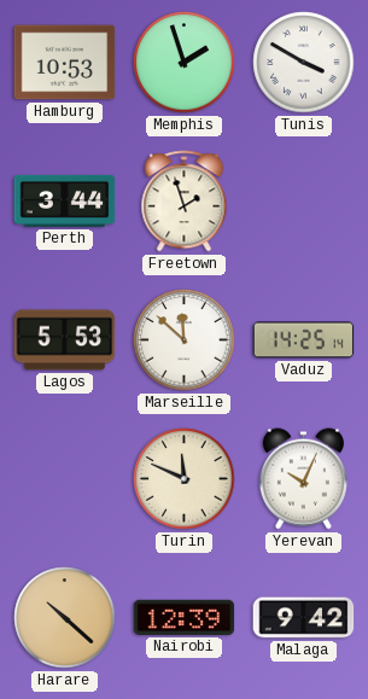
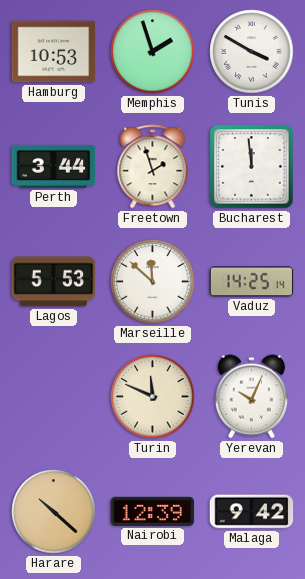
Bucharest: none -> 11:59
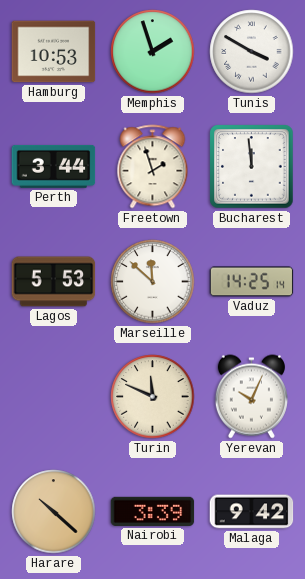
Nairobi: 12:39 -> 3:39
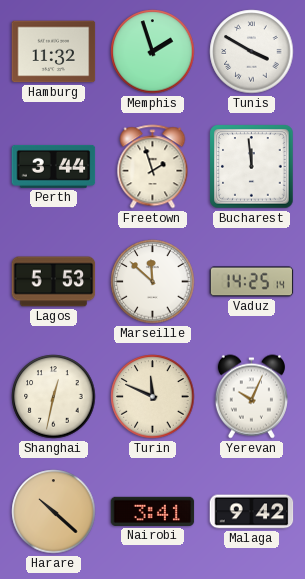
Hamburg: 10:53 -> 11:32
Shanghai: none -> 12:32
Nairobi: 3:39 -> 3:41
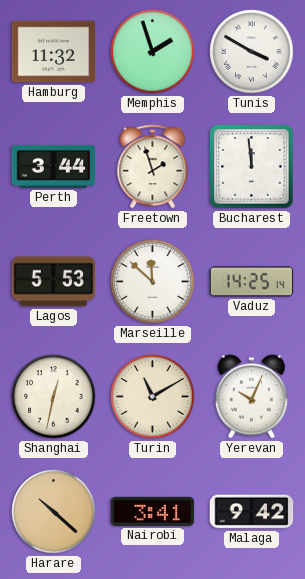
Turin: 11:49 -> 11:10
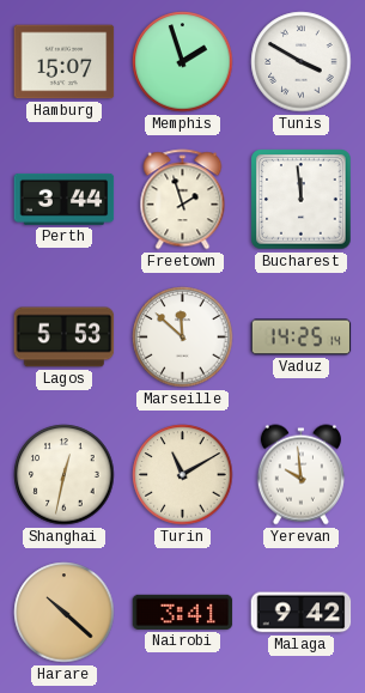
Hamburg: 11:32 -> 15:07
Yerevan: 10:04 -> 9:59
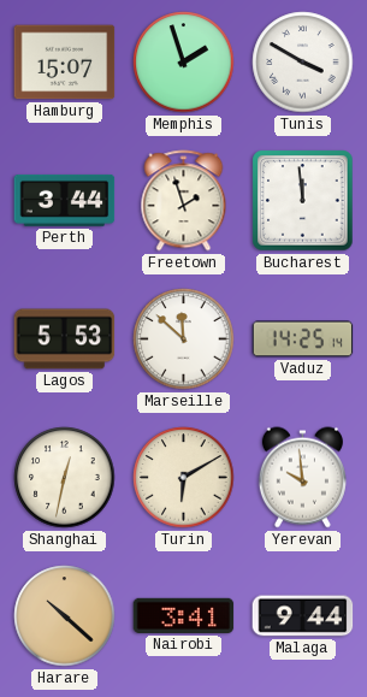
Turin: 11:10 -> 6:10
Malaga: 9:42 -> 9:44
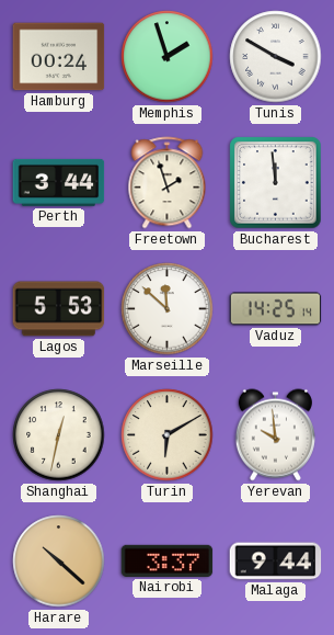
Hamburg: 15:07 -> 00:24
Nairobi: 3:41 -> 3:37
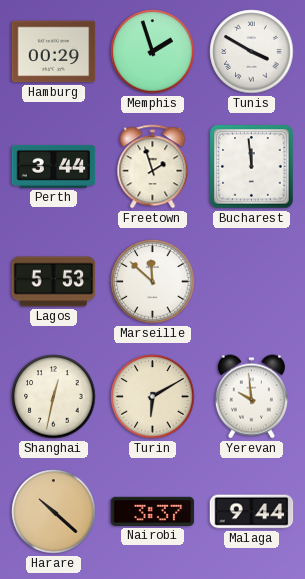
Hamburg: 00:24 -> 00:29
Vaduz: 14:25 -> none
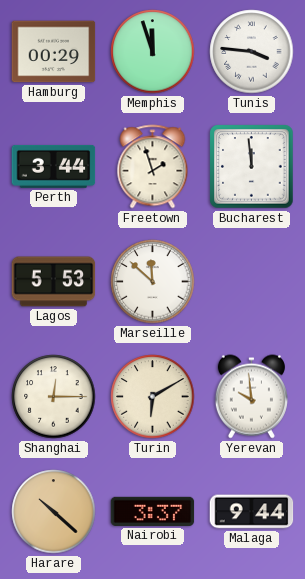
Memphis: 1:57 -> 11:57
Tunis: 3:50 -> 3:46
Shanghai: 12:32 -> 12:15
